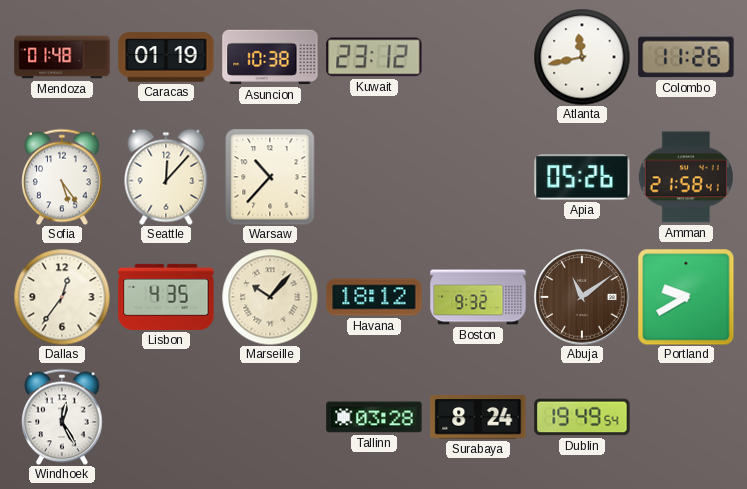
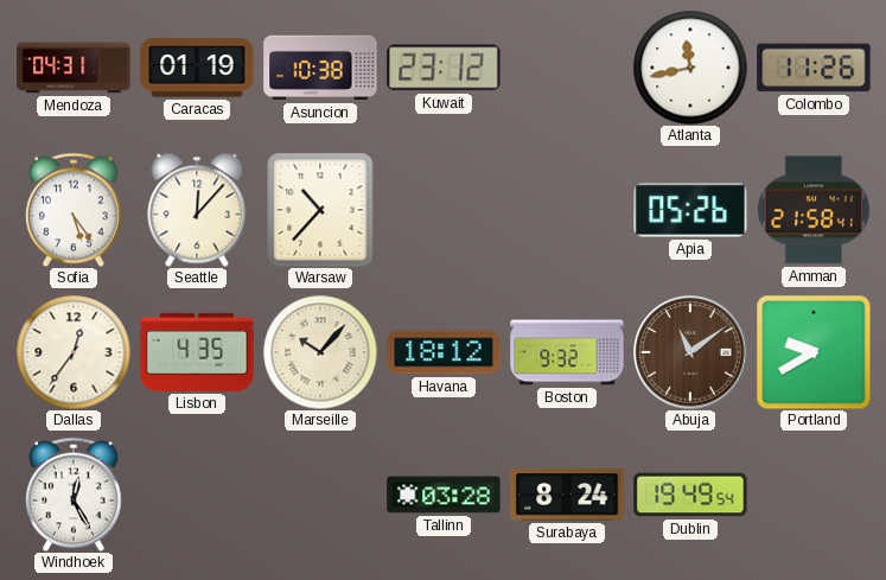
Mendoza: 01:48 -> 04:31
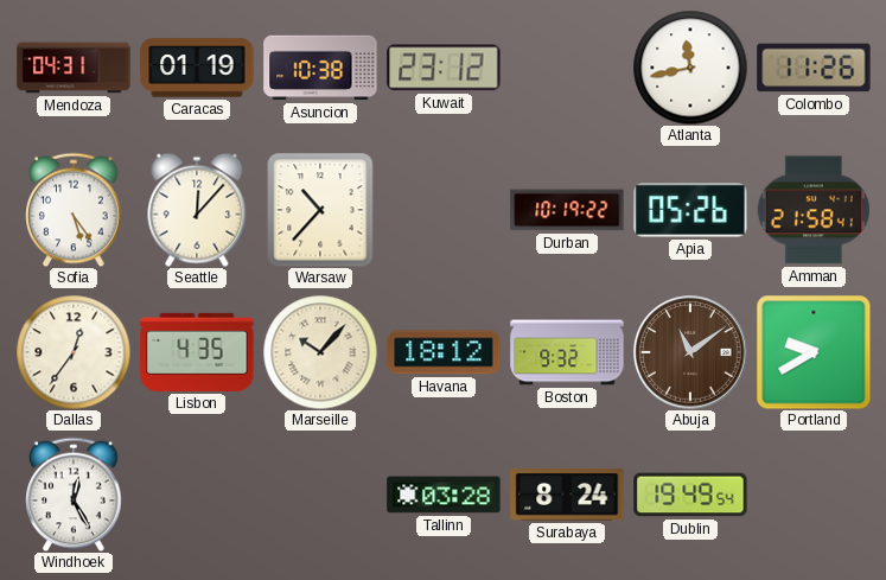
Durban: none -> 10:19
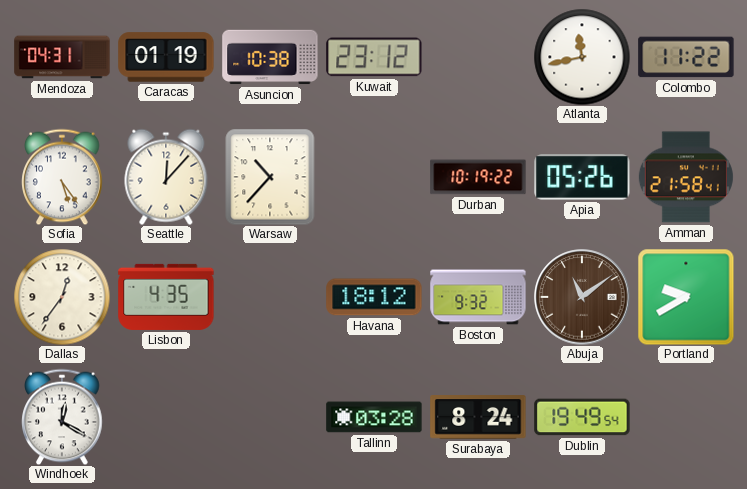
Colombo: 11:26 -> 11:22
Marseille: 10:07 -> none
Windhoek: 12:25 -> 12:20
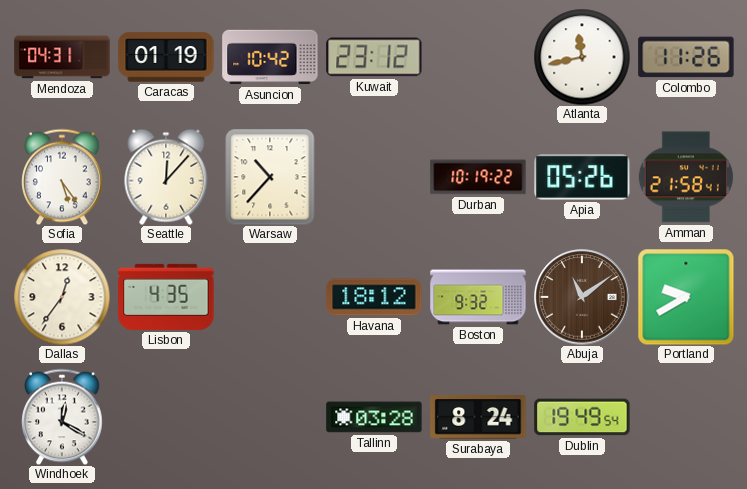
Asuncion: 10:38 -> 10:42
Colombo: 11:22 -> 11:26
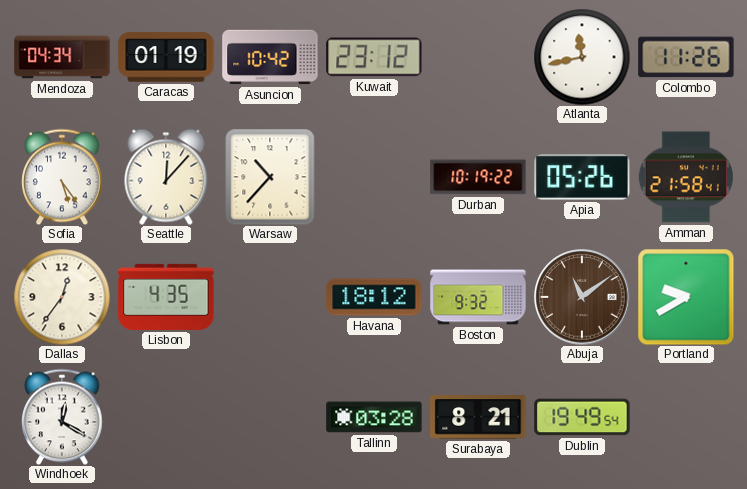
Mendoza: 04:31 -> 04:34
Surabaya: 8:24 -> 8:21
